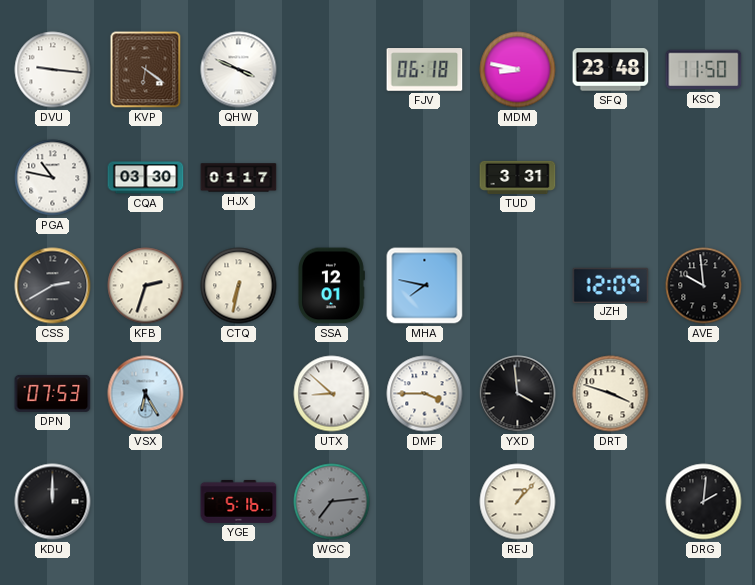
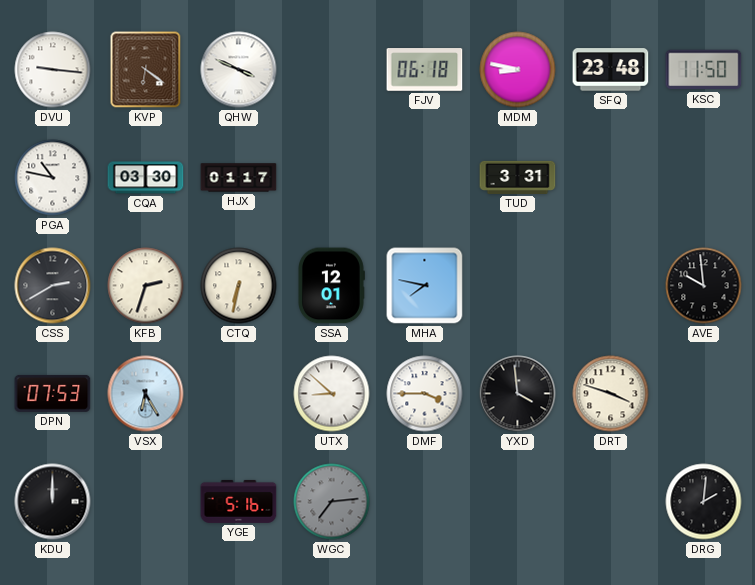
JZH: 12:09 -> none
REJ: 1:07 -> none
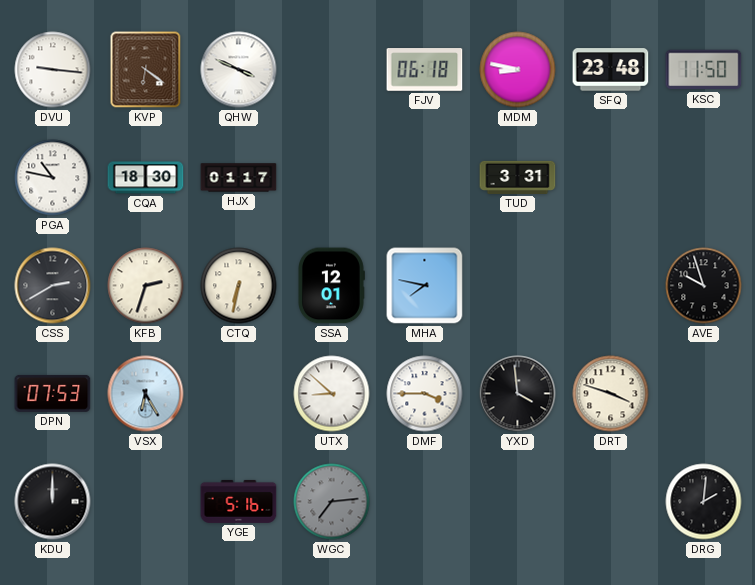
CQA: 03:30 -> 18:30
AVE: 9:59 -> 9:57
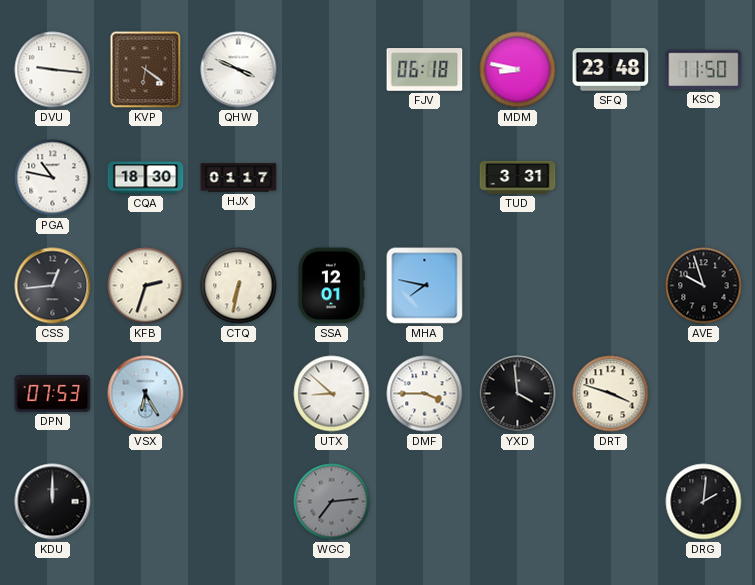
CSS: 2:40 -> 12:44
YGE: 5:16 -> none
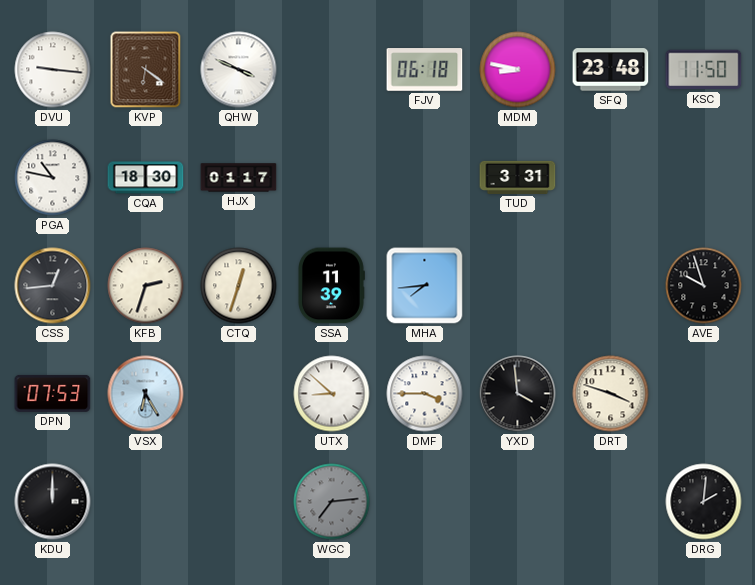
CTQ: 6:32 -> 12:33
SSA: 12:01 -> 11:39
MHA: 7:47 -> 7:44
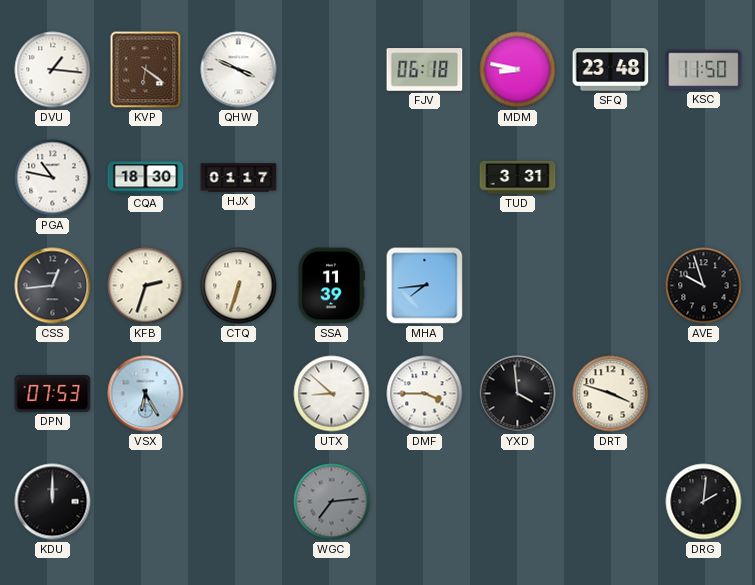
DVU: 9:16 -> 1:16
CTQ: 12:33 -> 6:33
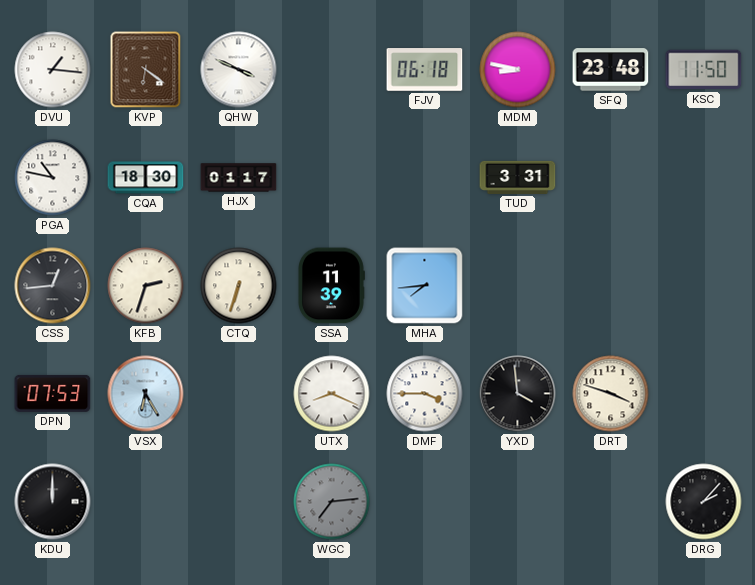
AVE: 9:57 -> none
UTX: 8:52 -> 8:19
DRG: 2:01 -> 2:07
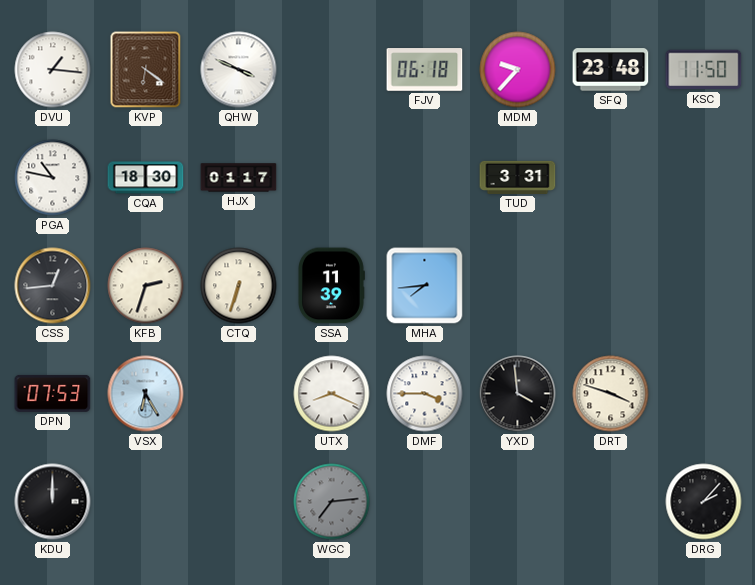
MDM: 8:47 -> 9:37
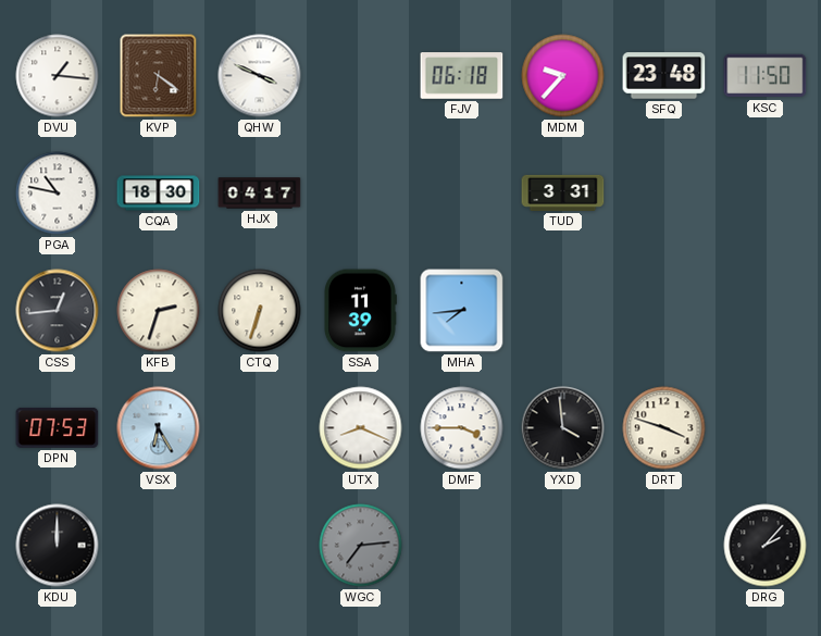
HJX: 01:17 -> 04:17
